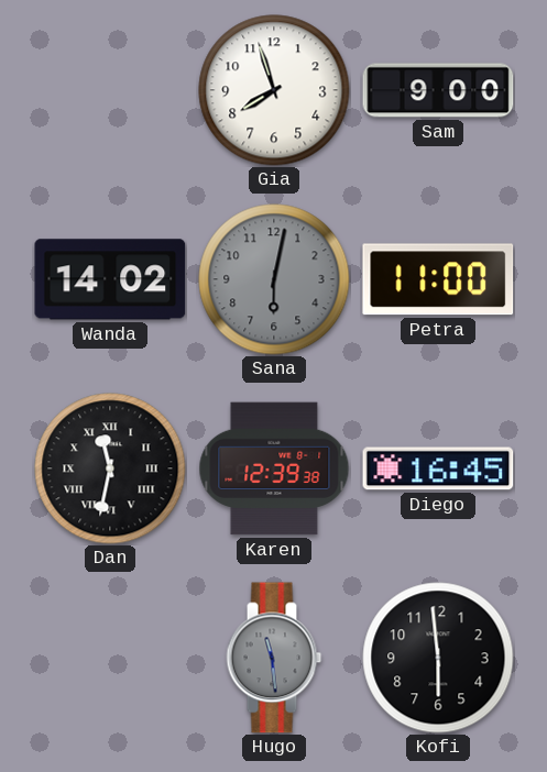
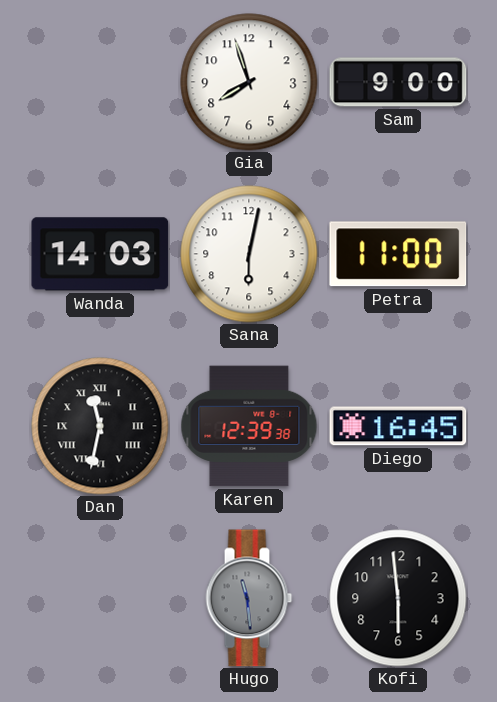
Wanda: 14:02 -> 14:03
Sana dial: grey -> white
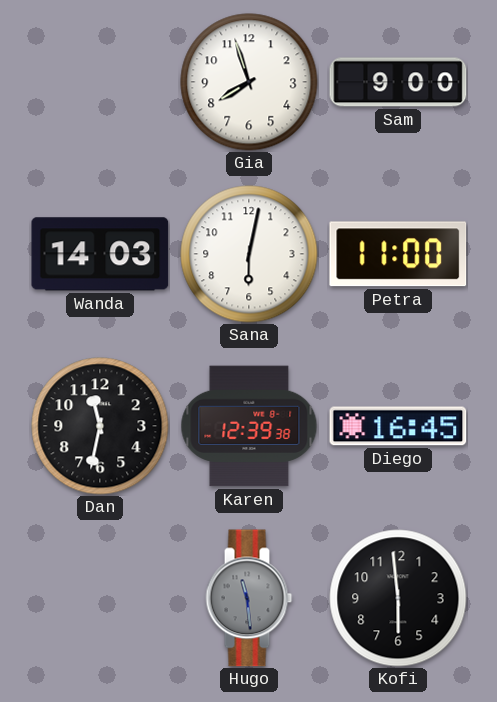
Dan numerals: Roman -> Arabic
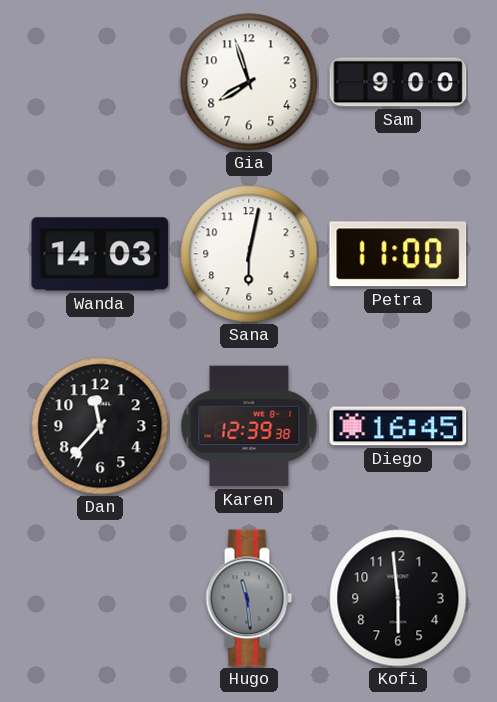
Dan: 11:32 -> 11:37
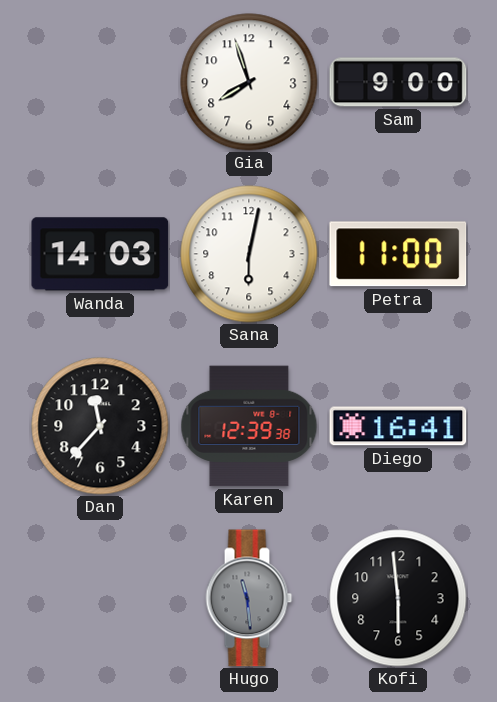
Diego: 16:45 -> 16:41
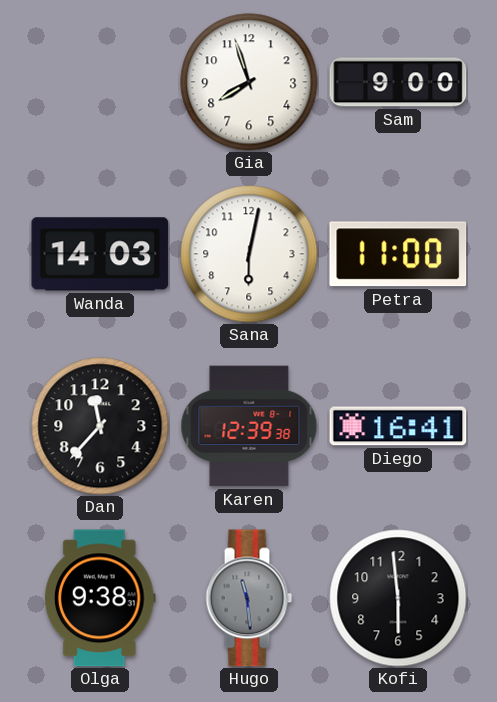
Olga: none -> 9:38
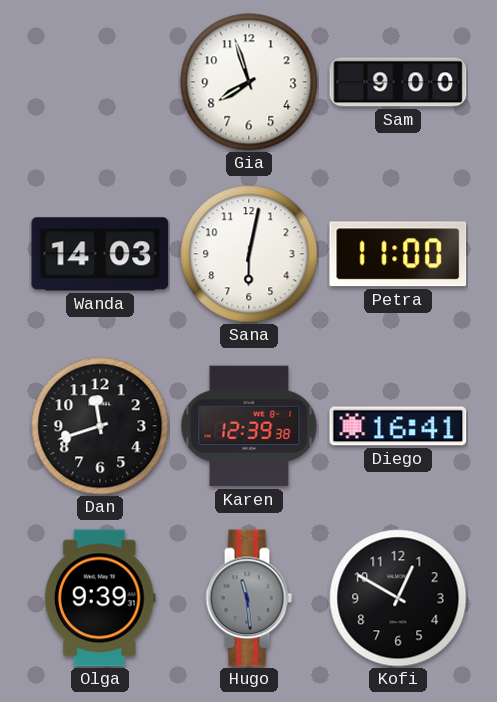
Dan: 11:37 -> 11:42
Olga: 9:38 -> 9:39
Kofi: 5:59 -> 12:50
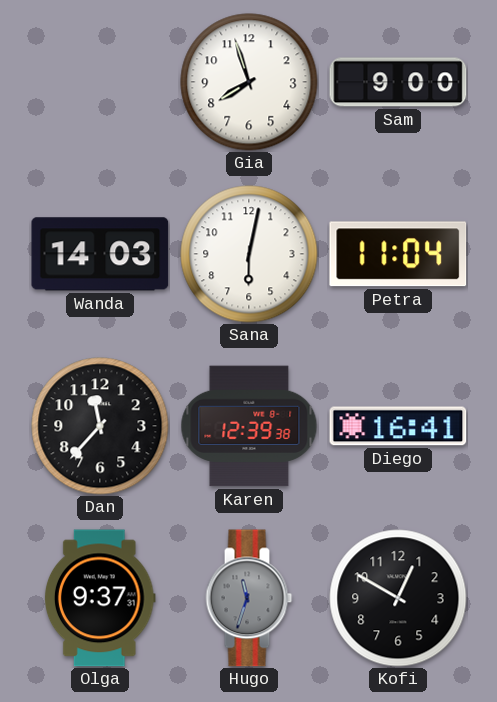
Petra: 11:00 -> 11:04
Dan: 11:42 -> 11:37
Olga: 9:39 -> 9:37
Hugo: 11:29 -> 11:33
